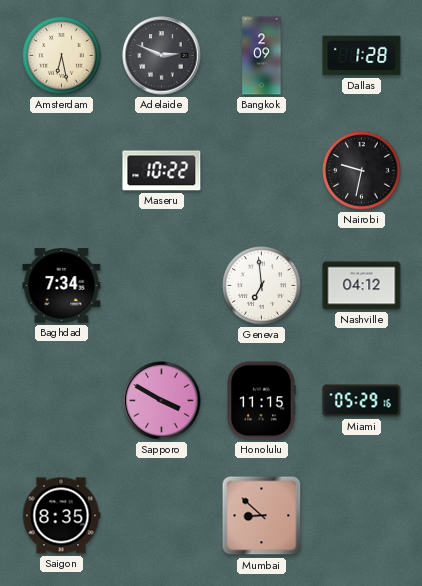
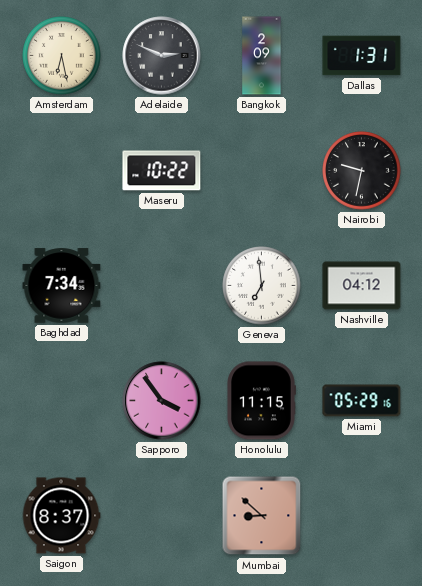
Dallas: 1:28 -> 1:31
Sapporo: 3:50 -> 3:54
Saigon: 8:35 -> 8:37
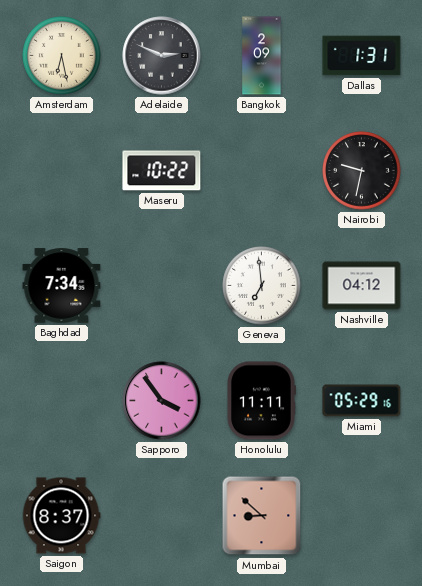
Honolulu: 11:15 -> 11:11
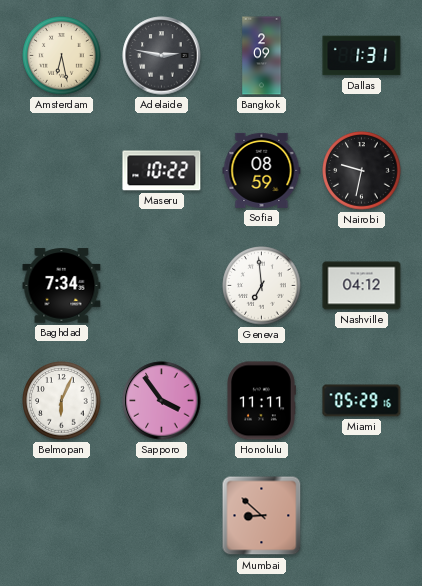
Adelaide: 2:49 -> 2:47
Sofia: none -> 08:59
Belmopan: none -> 6:04
Saigon: 8:37 -> none
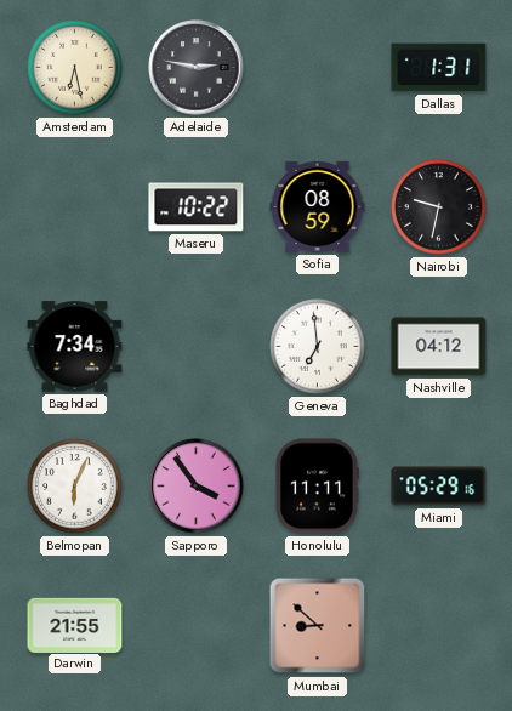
Bangkok: 2:09 -> none
Darwin: none -> 21:55
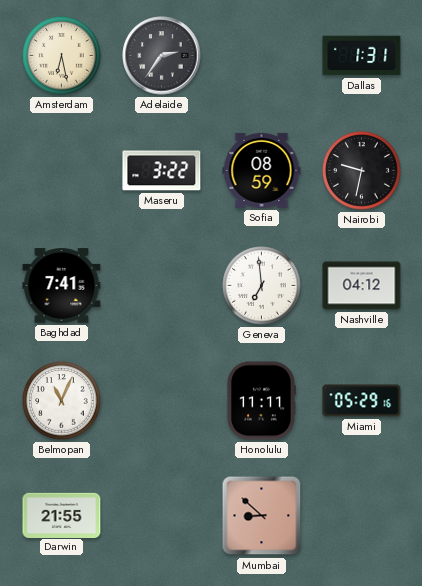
Adelaide: 2:47 -> 2:36
Maseru: 10:22 -> 3:22
Baghdad: 7:34 -> 7:41
Belmopan: 6:04 -> 11:04
Sapporo: 3:54 -> none
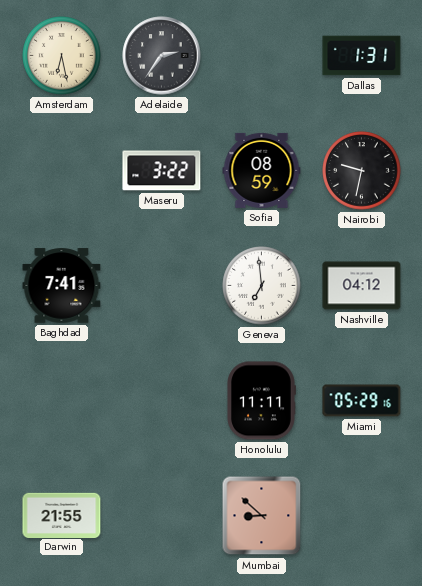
Belmopan: 11:04 -> none
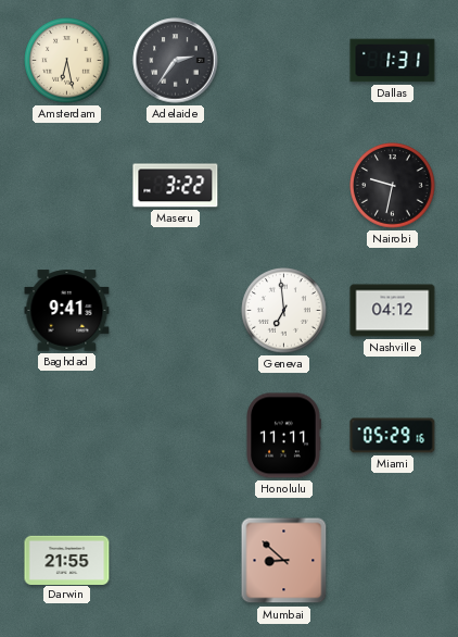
Sofia: 08:59 -> none
Baghdad: 7:41 -> 9:41
